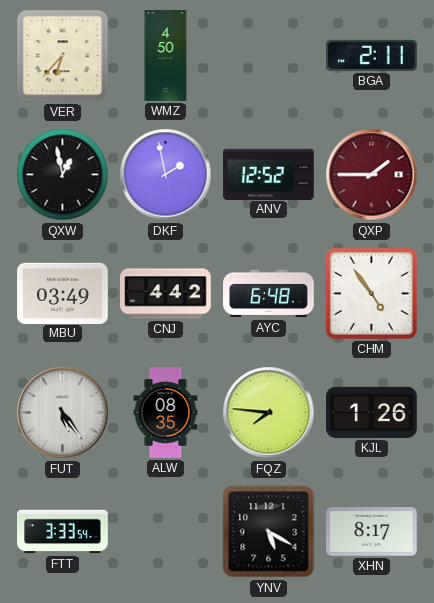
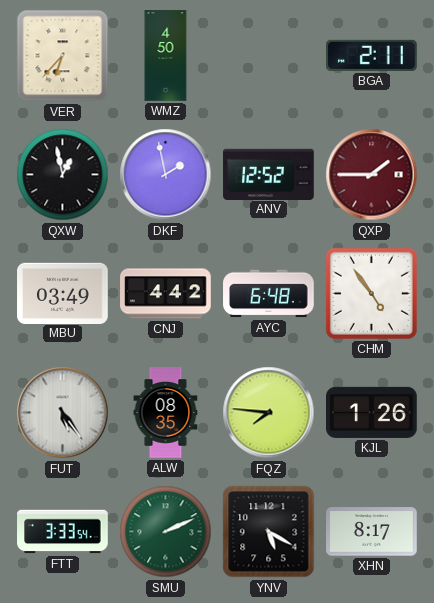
SMU: none -> 2:11
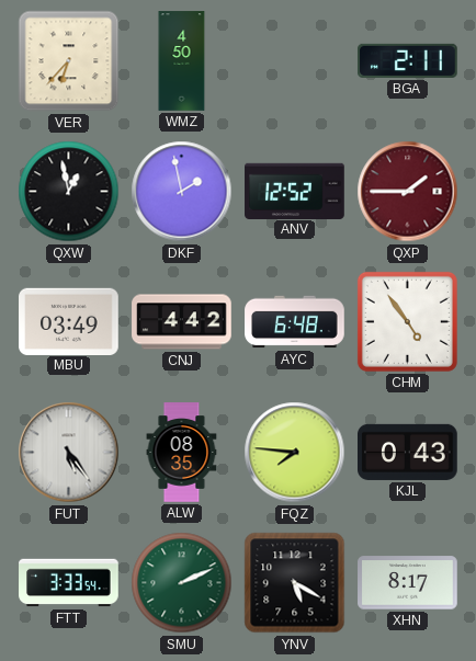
KJL: 1:26 -> 0:43
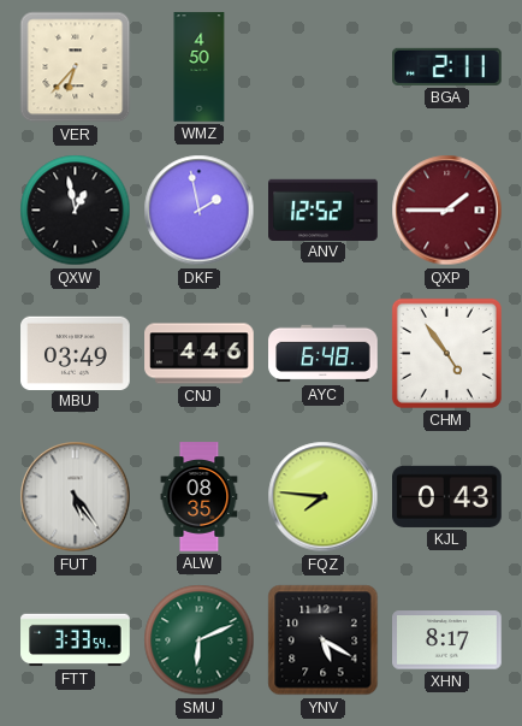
CNJ: 4:42 -> 4:46
SMU: 2:11 -> 6:11
